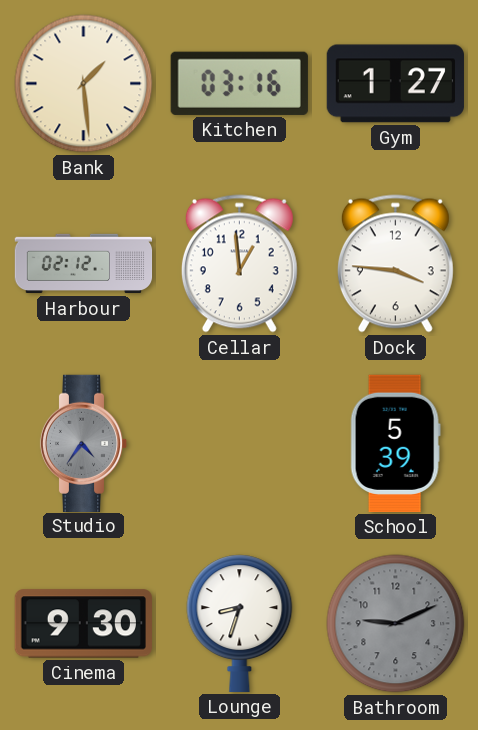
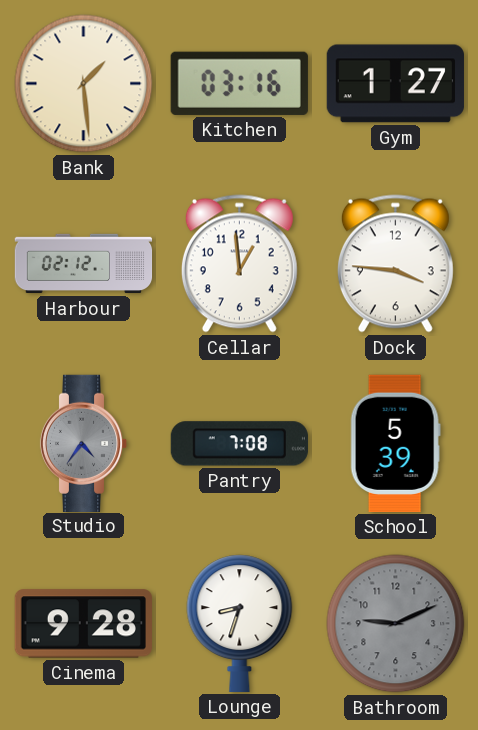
Pantry: none -> 7:08
Cinema: 9:30 -> 9:28
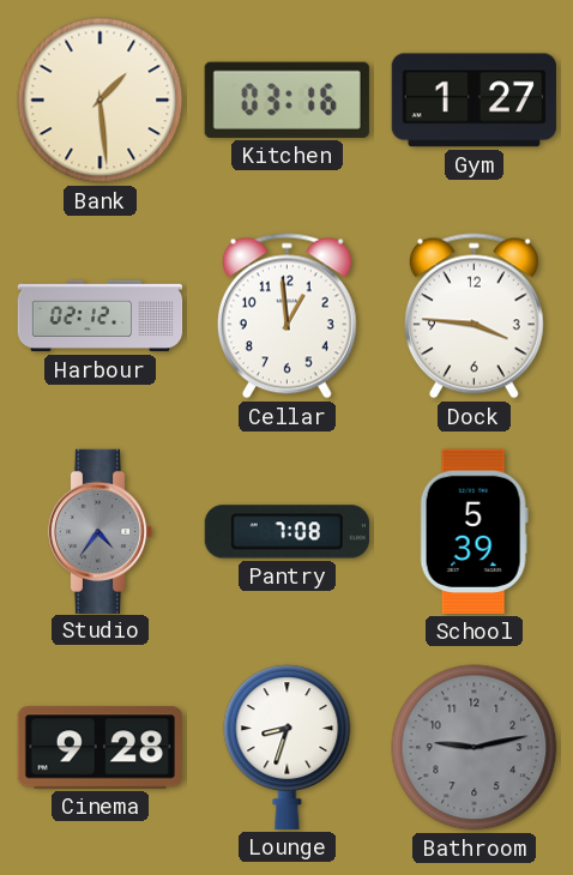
Bathroom: 9:11 -> 9:13
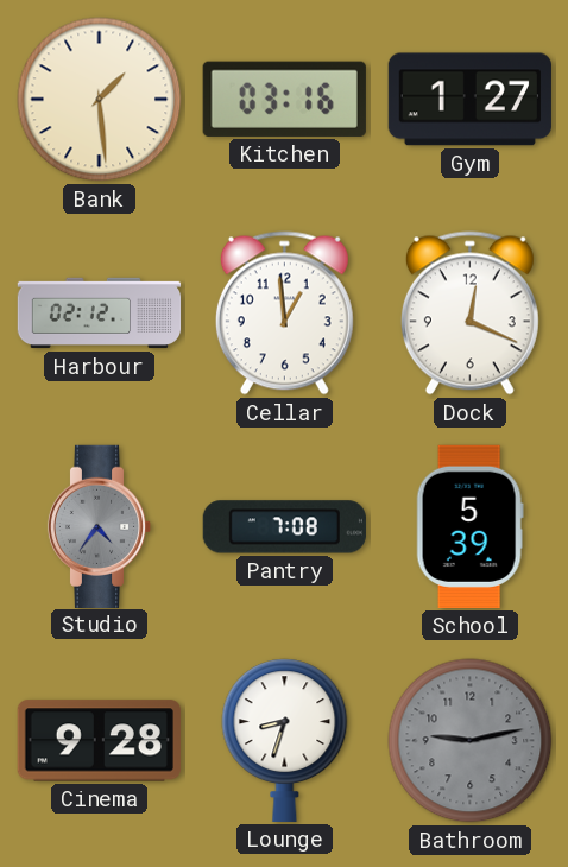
Dock: 3:46 -> 12:19
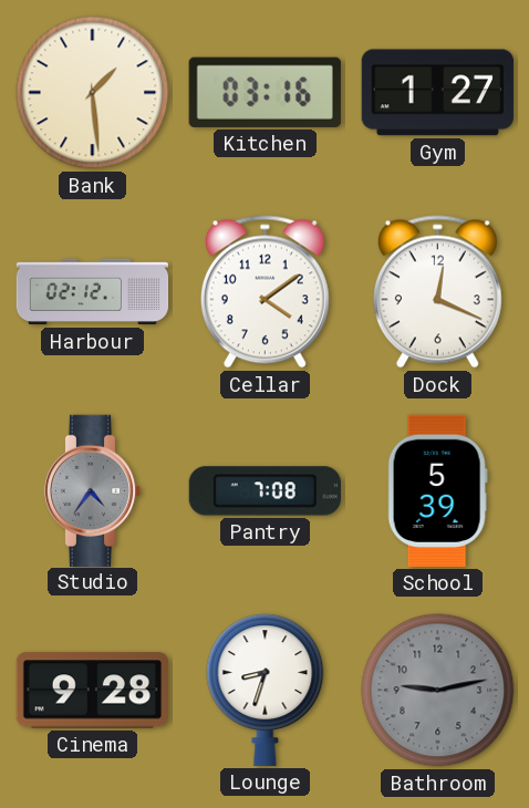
Cellar: 12:59 -> 4:09
